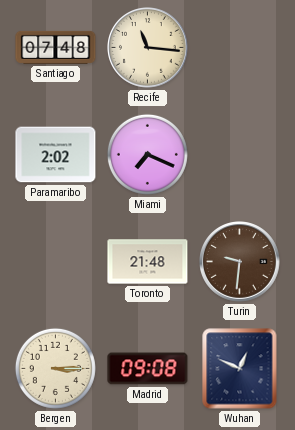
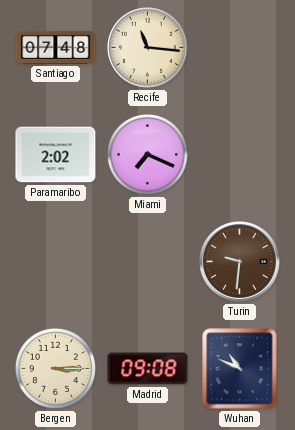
Toronto: 21:48 -> none
Wuhan: 12:49 -> 10:49
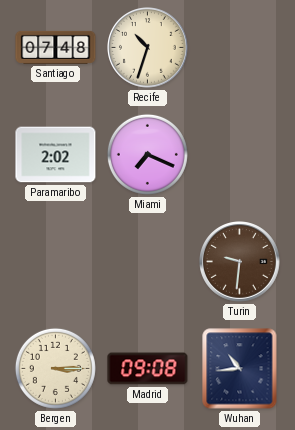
Recife: 11:16 -> 10:33
Wuhan: 10:49 -> 10:44
